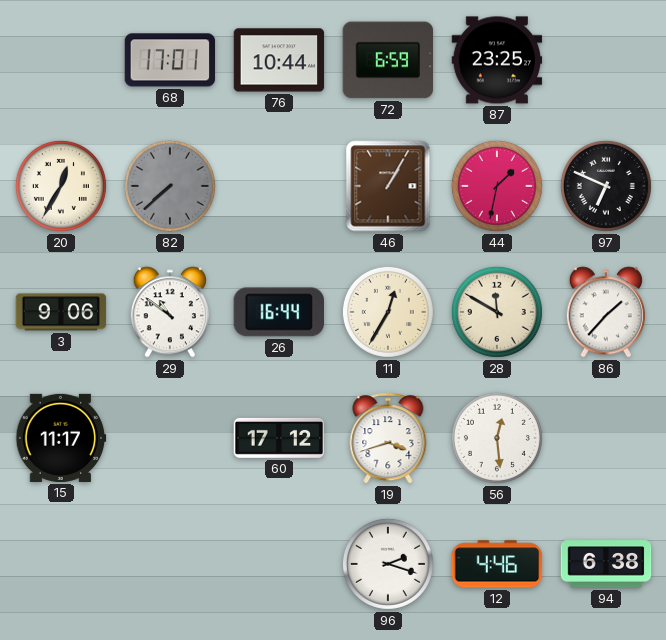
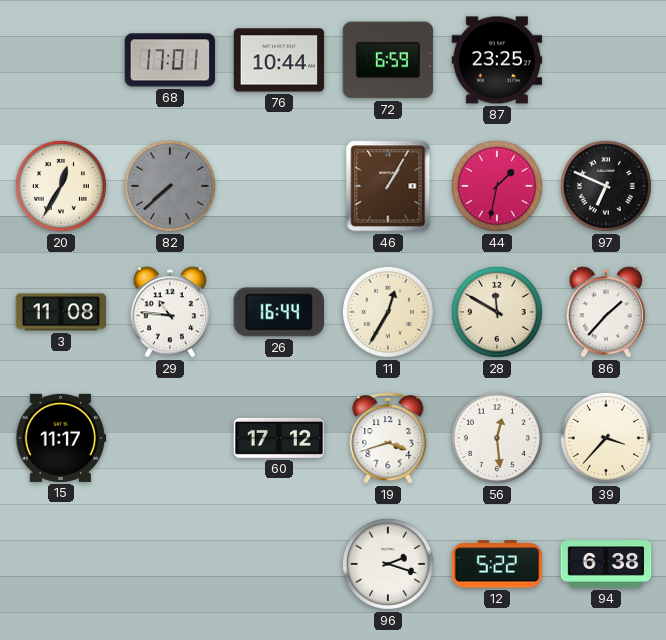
3: 9:06 -> 11:08
29: 10:51 -> 10:46
39: none -> 3:37
12: 4:46 -> 5:22
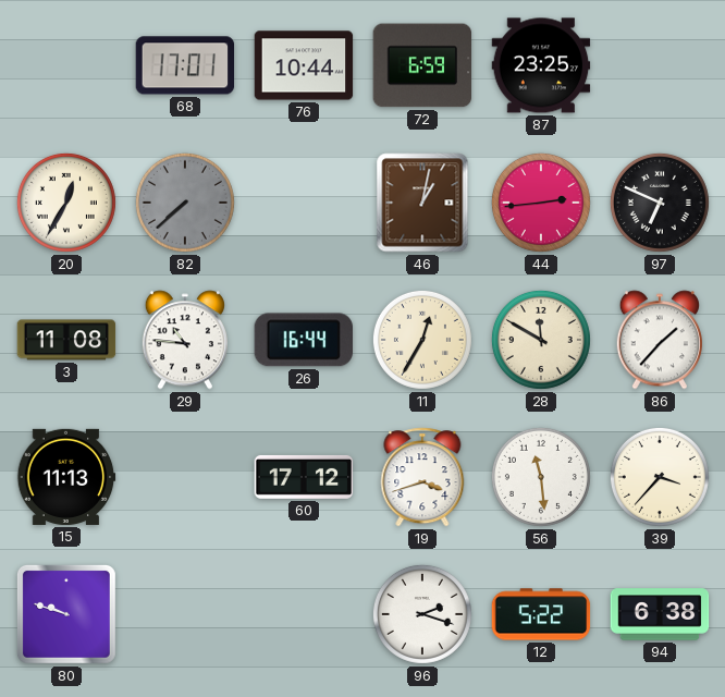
46: 1:05 -> 1:02
44: 1:32 -> 2:44
15: 11:17 -> 11:13
56: 12:29 -> 11:29
80: none -> 9:48
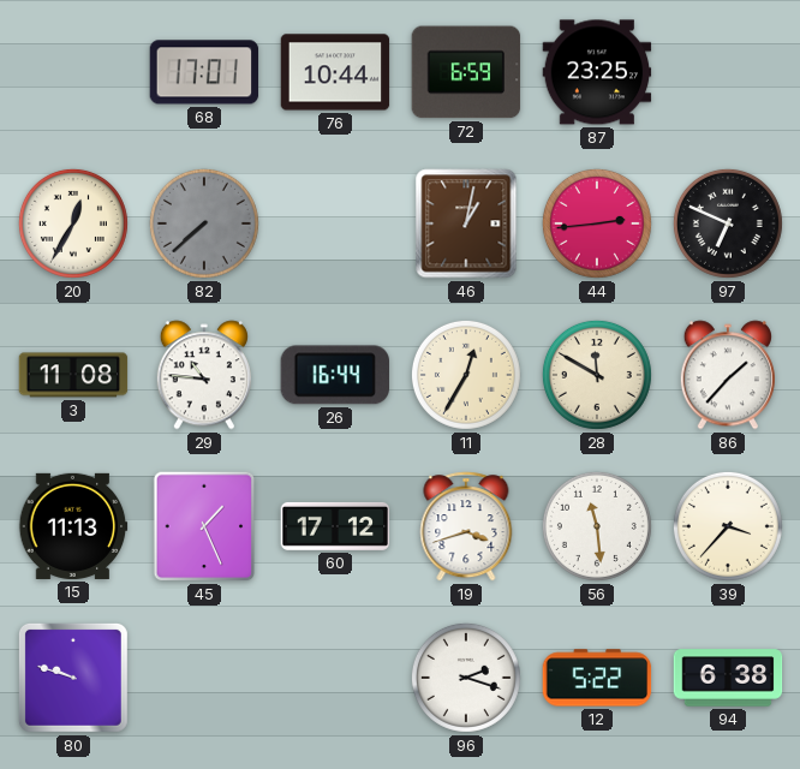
45: none -> 1:26
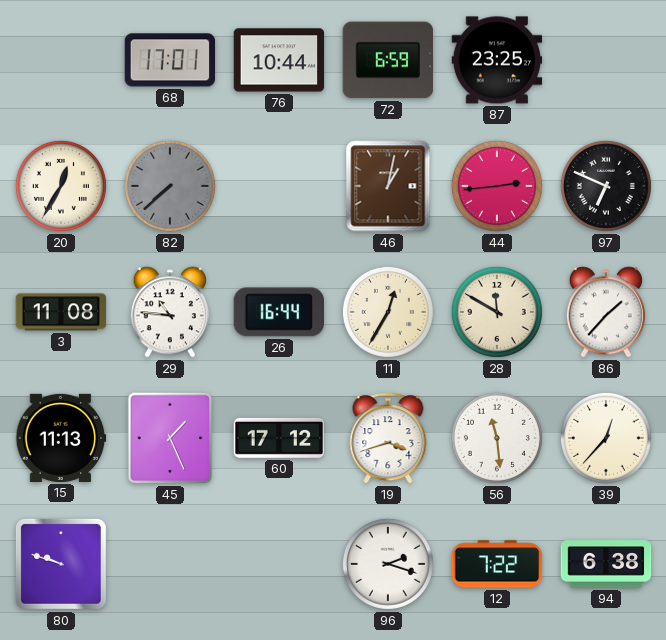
39: 3:37 -> 12:37
12: 5:22 -> 7:22
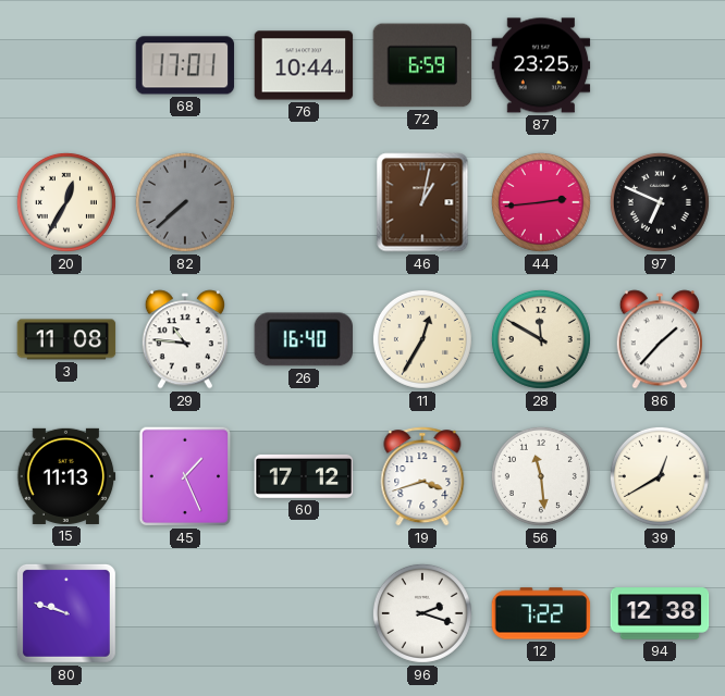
26: 16:44 -> 16:40
39: 12:37 -> 12:40
94: 6:38 -> 12:38
